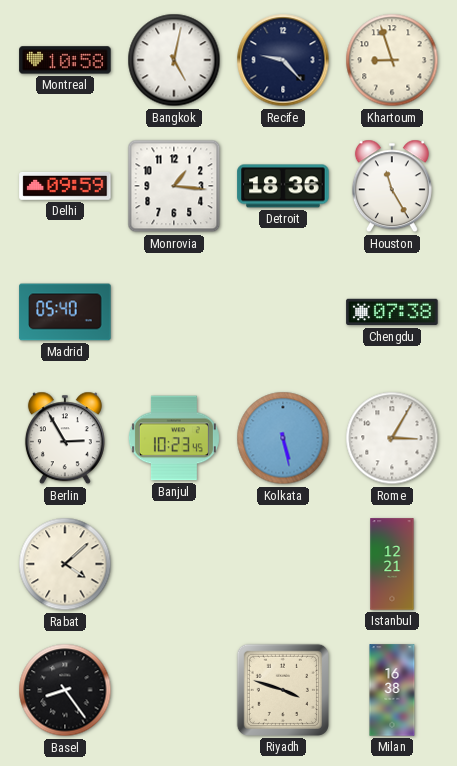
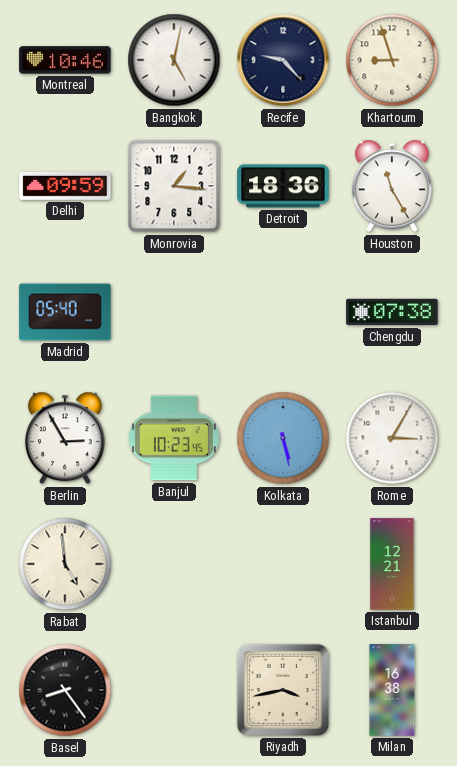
Montreal: 10:58 -> 10:46
Rabat: 4:08 -> 4:59
Riyadh: 3:48 -> 3:43
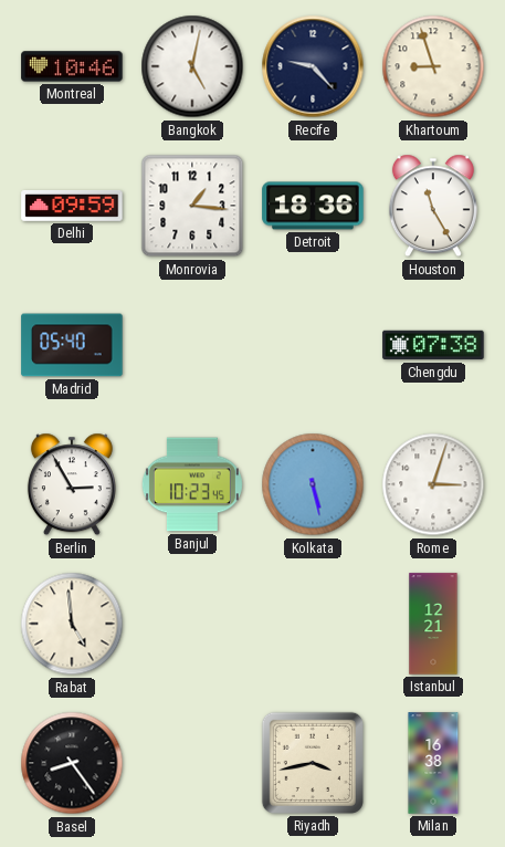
Rome: 3:05 -> 3:03
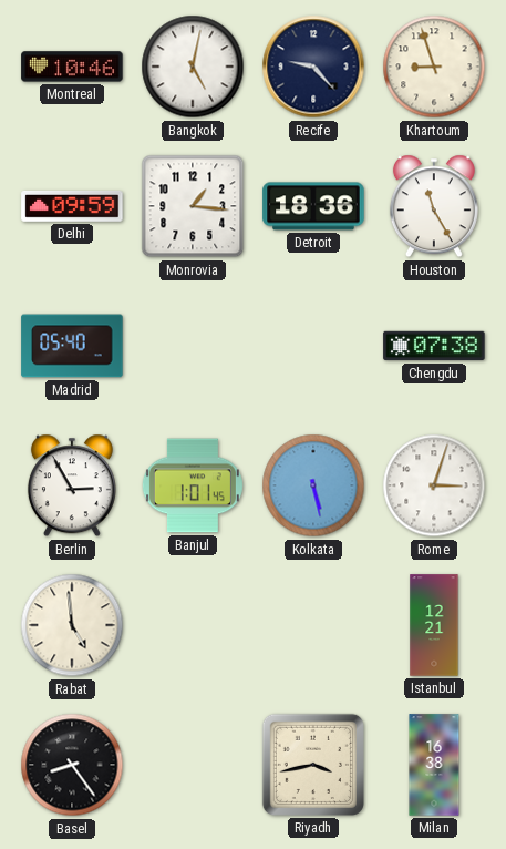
Banjul: 10:23 -> 1:01
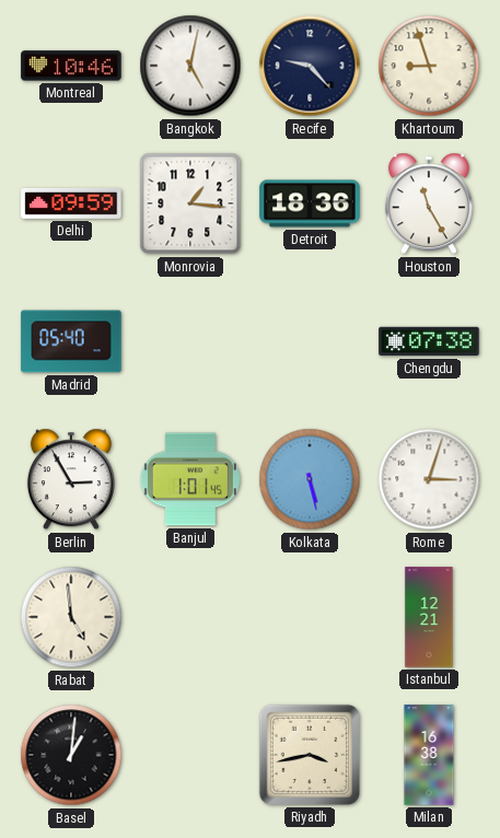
Basel: 8:24 -> 1:01
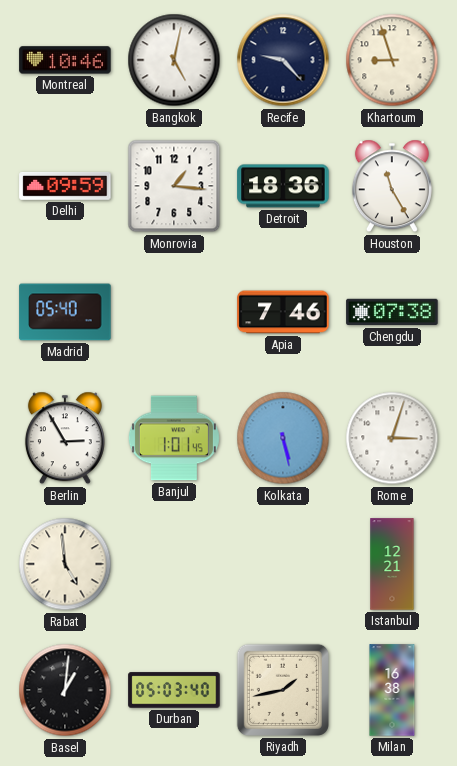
Apia: none -> 7:46
Durban: none -> 05:03
Riyadh: 3:43 -> 1:43
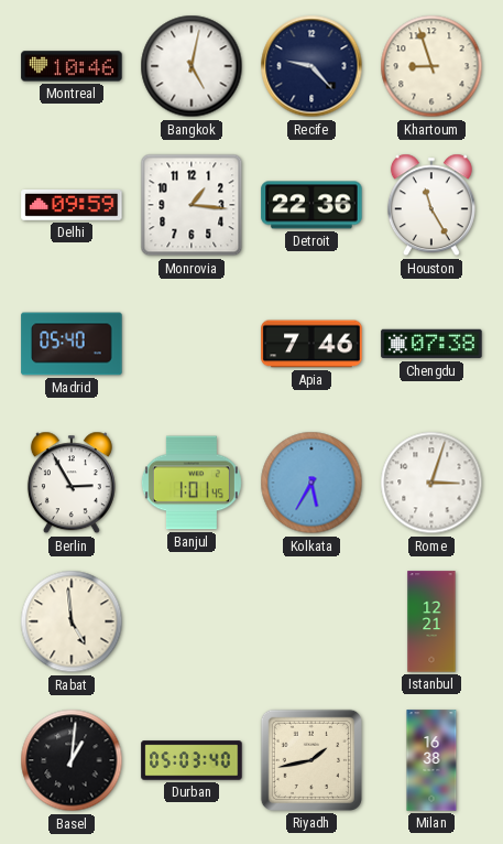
Detroit: 18:36 -> 22:36
Kolkata: 5:28 -> 5:35
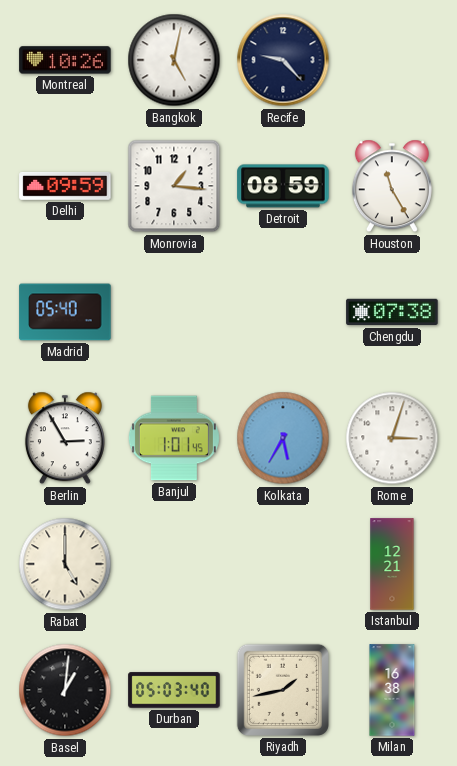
Montreal: 10:46 -> 10:26
Khartoum: 8:57 -> none
Detroit: 22:36 -> 08:59
Apia: 7:46 -> none
Rabat: 4:59 -> 5:00
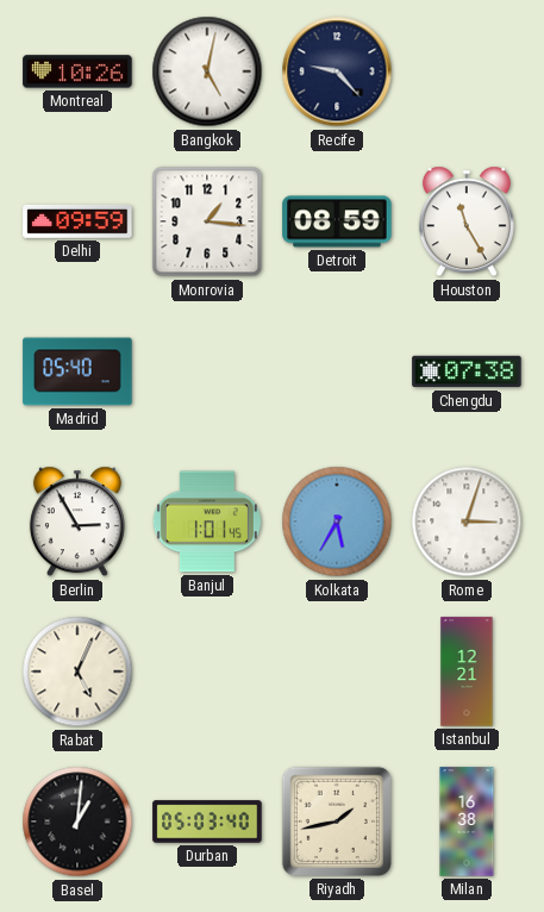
Rabat: 5:00 -> 5:04
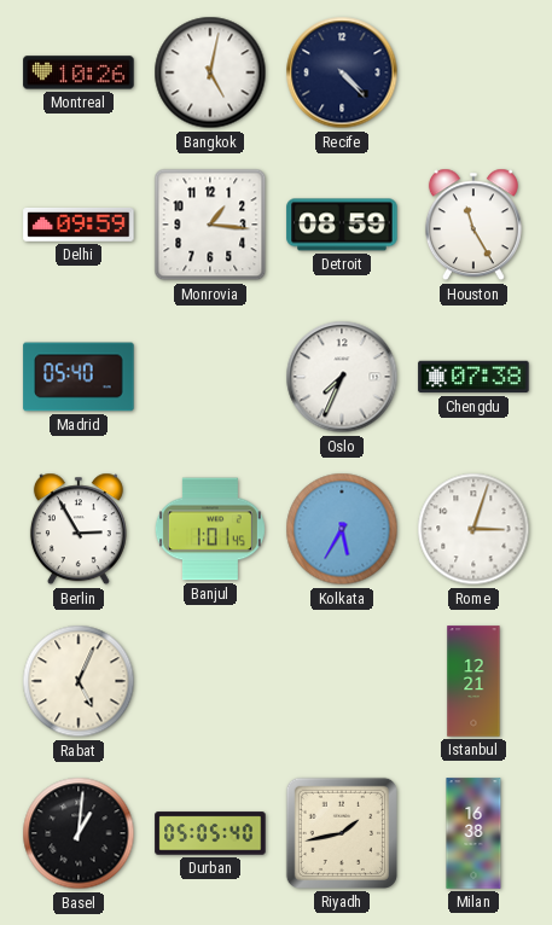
Recife: 9:23 -> 4:23
Oslo: none -> 7:34
Durban: 05:03 -> 05:05
